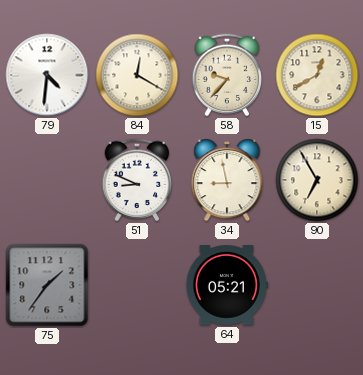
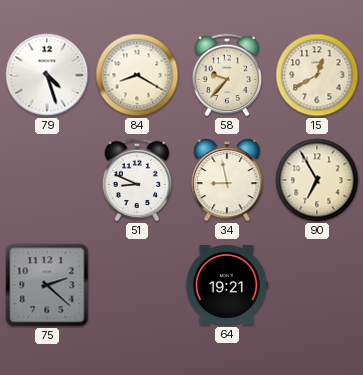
79: 4:31 -> 4:27
84: 12:20 -> 8:20
75: 1:36 -> 2:22
64: 05:21 -> 19:21
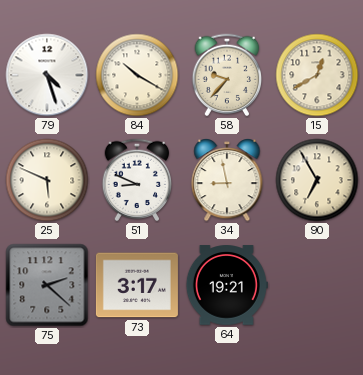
84: 8:20 -> 10:20
25: none -> 5:49
73: none -> 3:17
